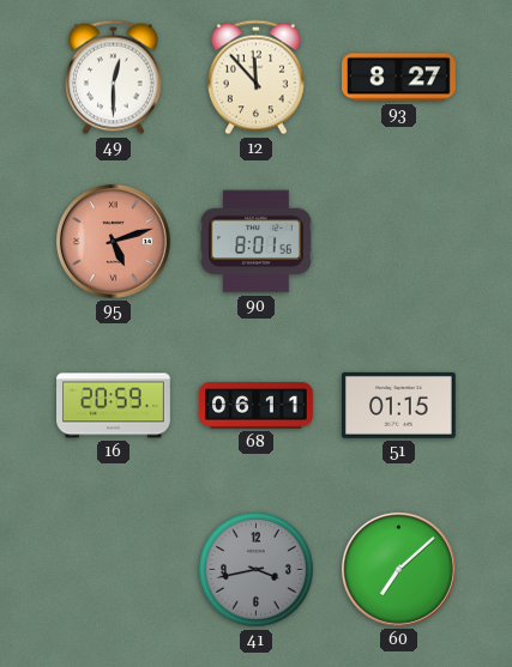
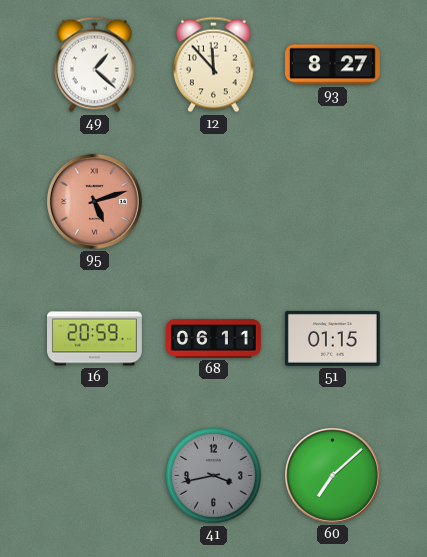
49: 12:30 -> 1:22
90: 8:01 -> none
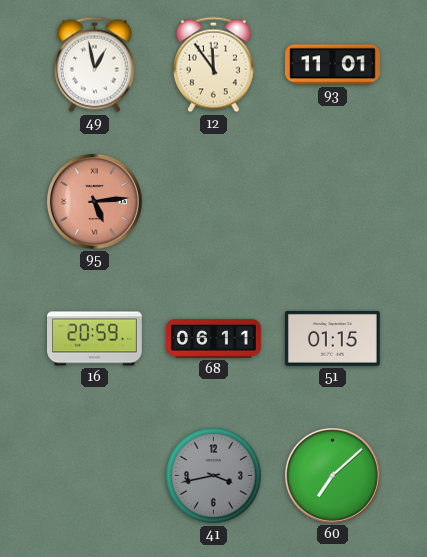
49: 1:22 -> 12:58
12: 11:53 -> 11:54
93: 8:27 -> 11:01
95: 5:12 -> 5:14
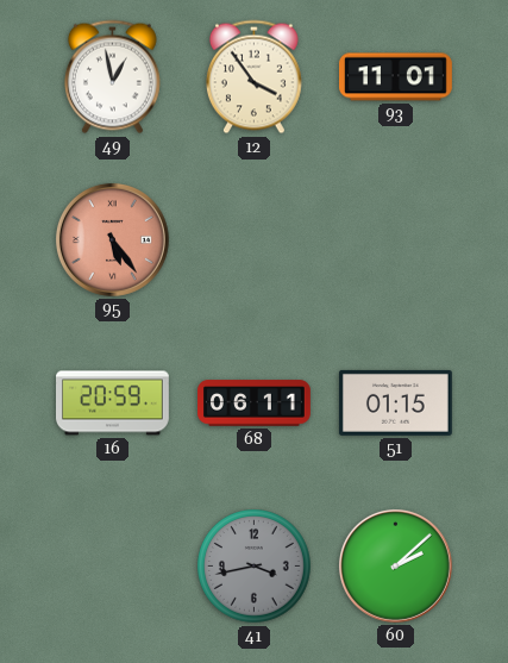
12: 11:54 -> 3:54
95: 5:14 -> 5:24
60: 7:08 -> 2:08
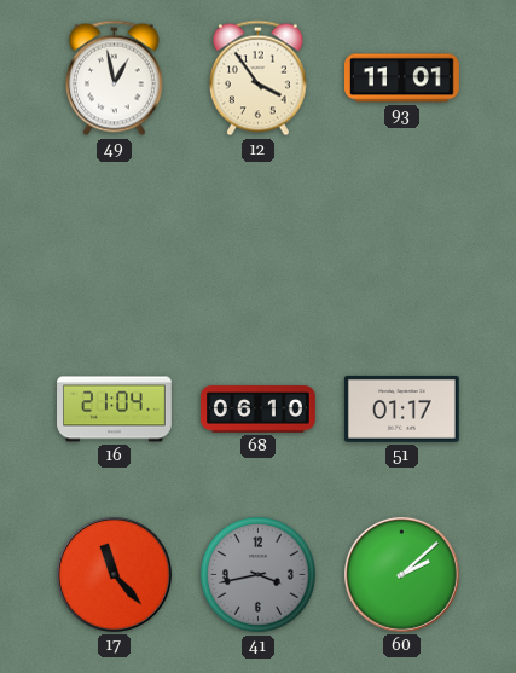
95: 5:24 -> none
16: 20:59 -> 21:04
68: 06:11 -> 06:10
51: 01:15 -> 01:17
17: none -> 11:23
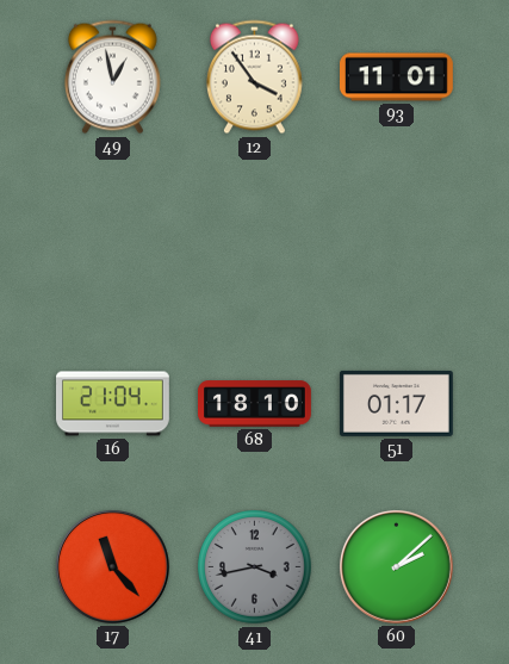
68: 06:10 -> 18:10
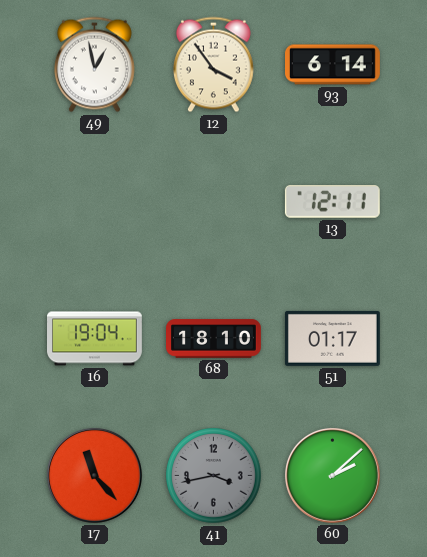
93: 11:01 -> 6:14
13: none -> 12:11
16: 21:04 -> 19:04
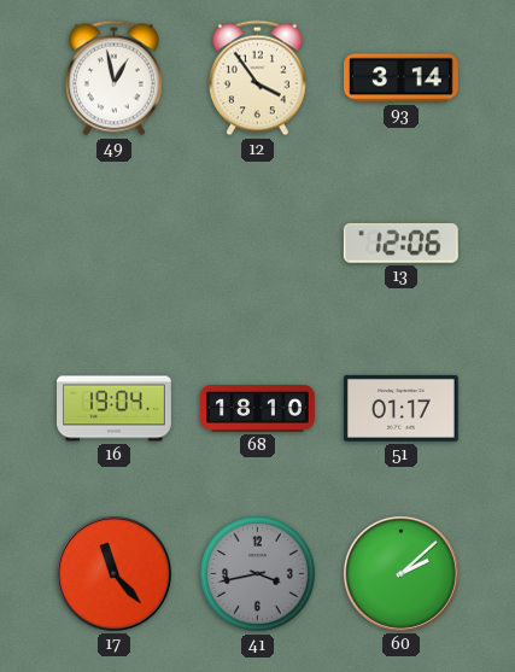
93: 6:14 -> 3:14
13: 12:11 -> 12:06
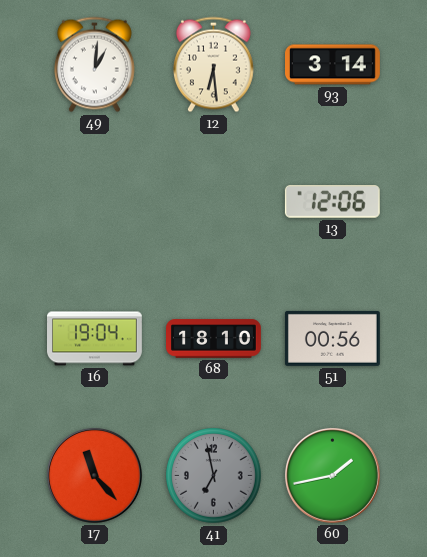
49: 12:58 -> 1:01
12: 3:54 -> 6:29
51: 01:17 -> 00:56
41: 3:43 -> 6:58
60: 2:08 -> 1:43
